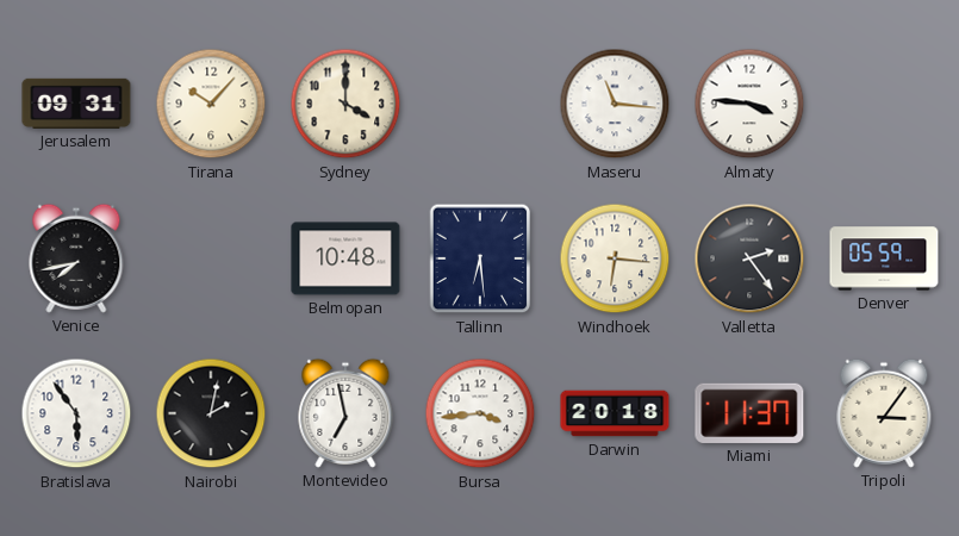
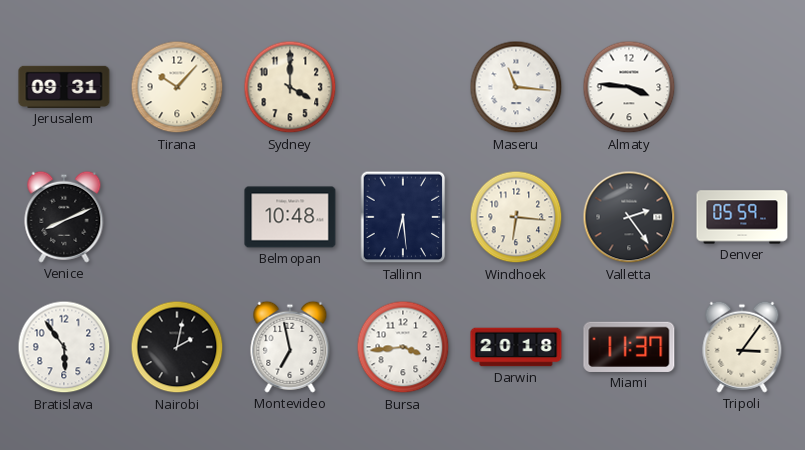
Venice: 7:43 -> 8:11
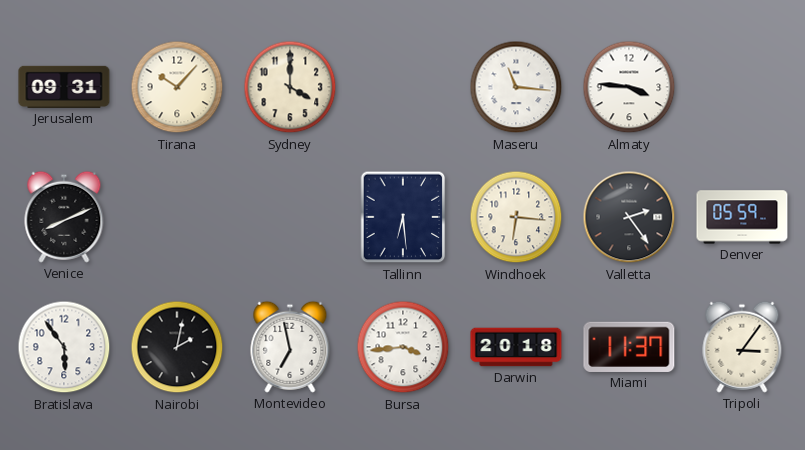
Belmopan: 10:48 -> none
